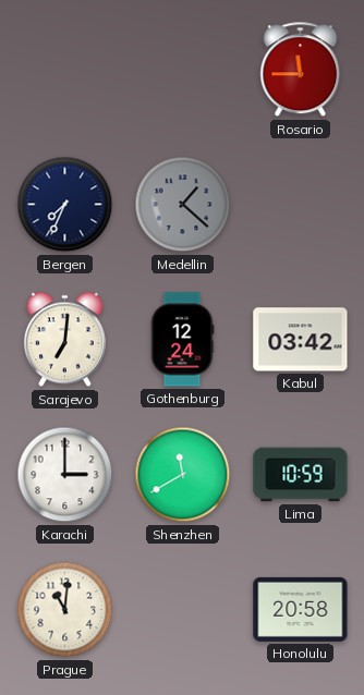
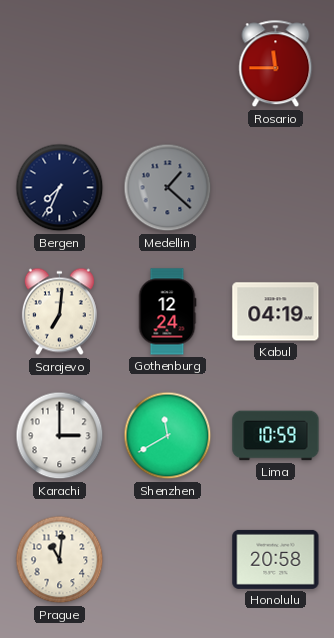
Kabul: 03:42 -> 04:19
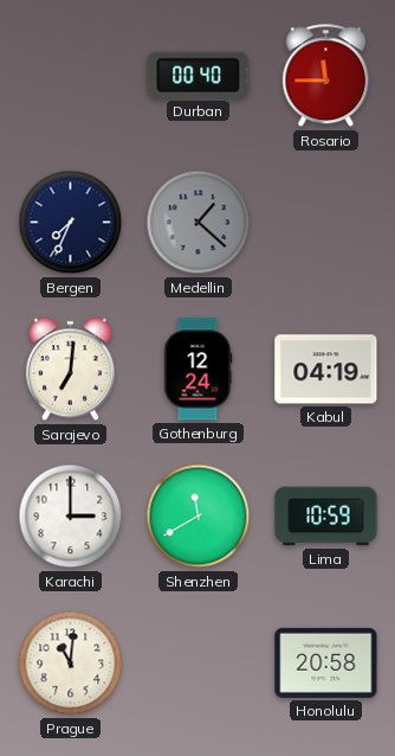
Durban: none -> 00:40
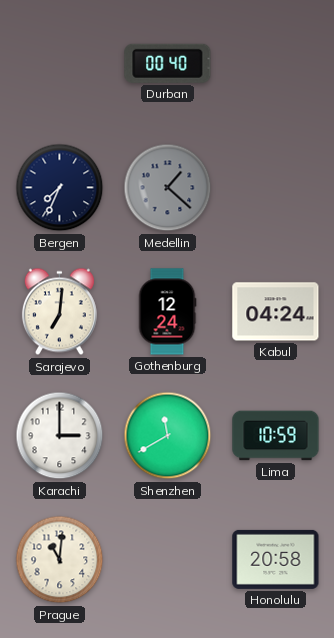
Rosario: 11:45 -> none
Kabul: 04:19 -> 04:24
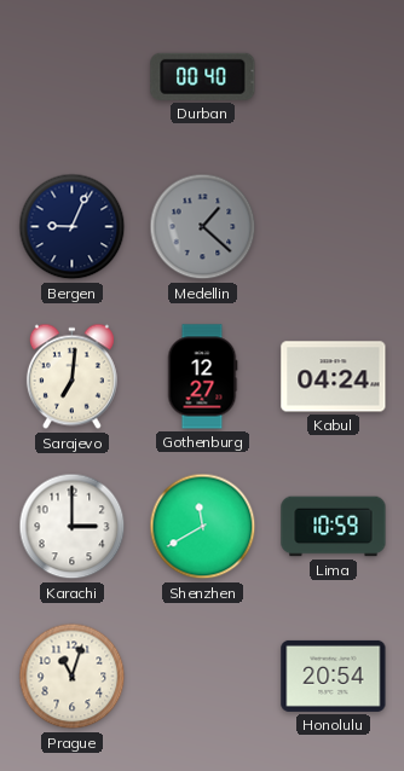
Bergen: 7:34 -> 9:04
Gothenburg: 12:24 -> 12:27
Prague: 11:01 -> 11:03
Honolulu: 20:58 -> 20:54
